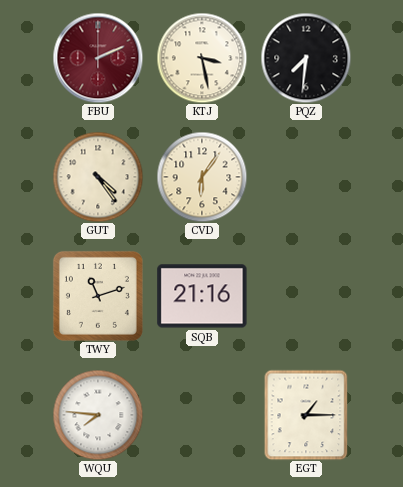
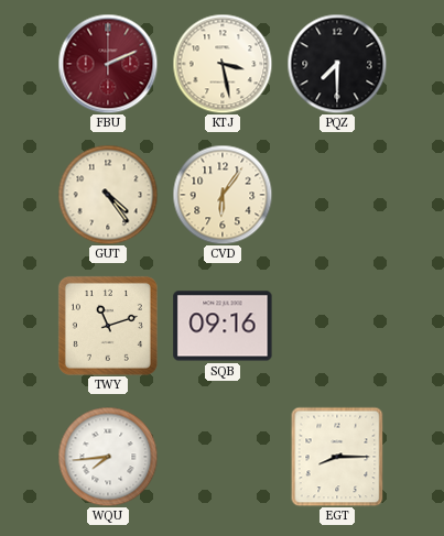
PQZ: 7:31 -> 7:30
SQB: 21:16 -> 09:16
WQU: 7:46 -> 7:44
EGT: 1:15 -> 8:15
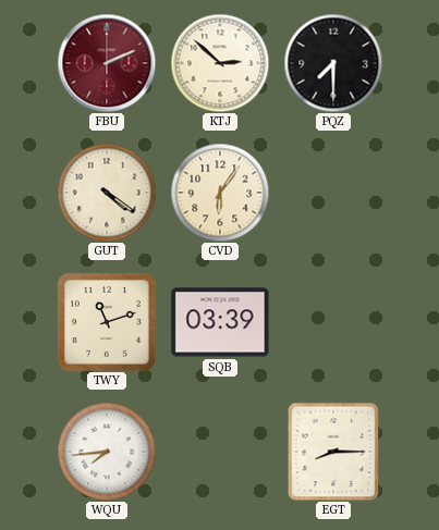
KTJ: 3:28 -> 2:52
GUT: 4:24 -> 4:21
SQB: 09:16 -> 03:39
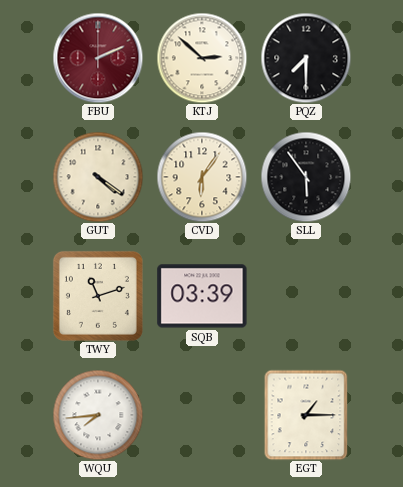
SLL: none -> 5:54
EGT: 8:15 -> 1:15
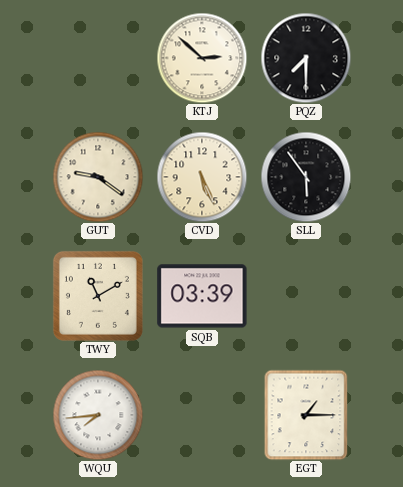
FBU: 2:11 -> none
GUT: 4:21 -> 9:21
CVD: 6:06 -> 5:26
TWY: 11:12 -> 11:10
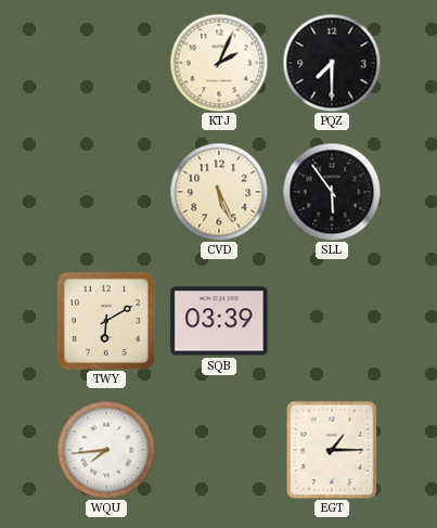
KTJ: 2:52 -> 2:04
GUT: 9:21 -> none
TWY: 11:10 -> 6:10
